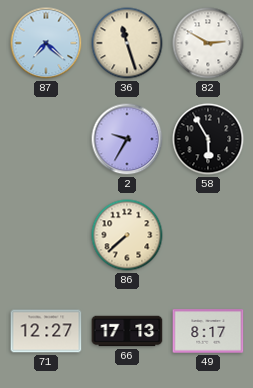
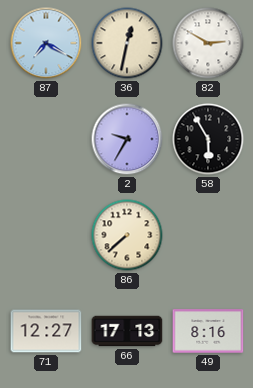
87: 7:22 -> 7:20
36: 11:27 -> 12:32
49: 8:17 -> 8:16
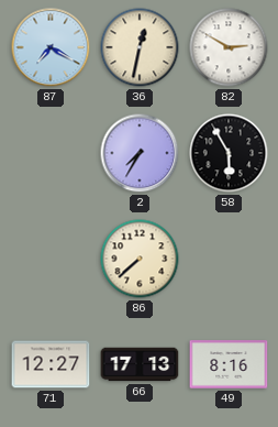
2: 9:35 -> 7:35
